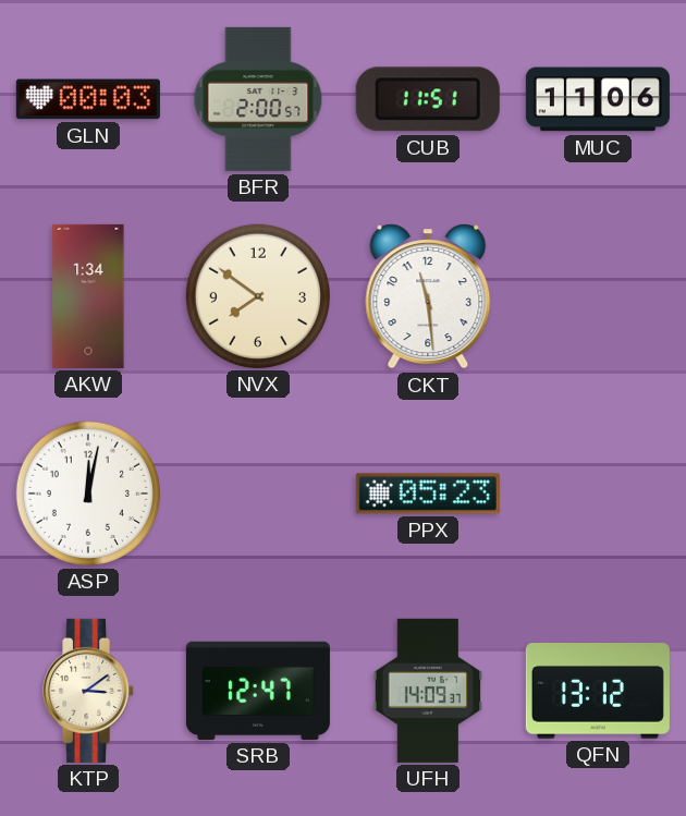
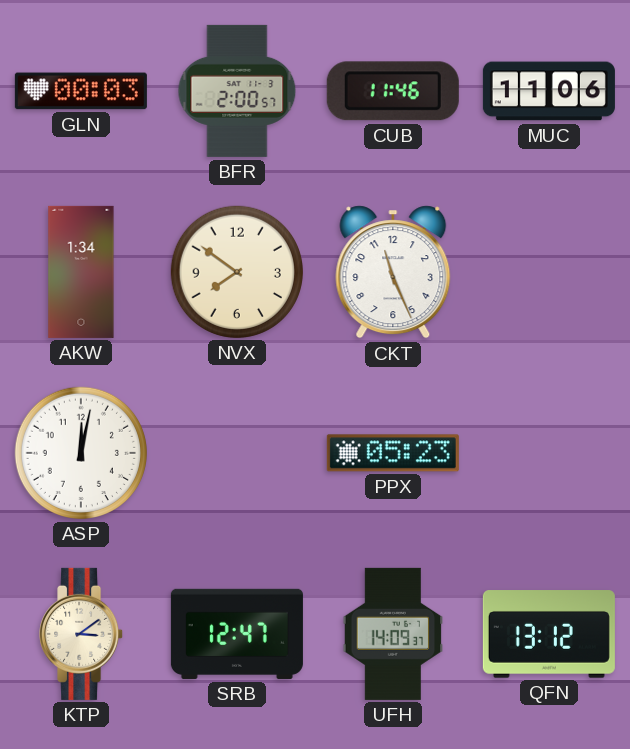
CUB: 11:51 -> 11:46
CKT: 11:29 -> 11:26
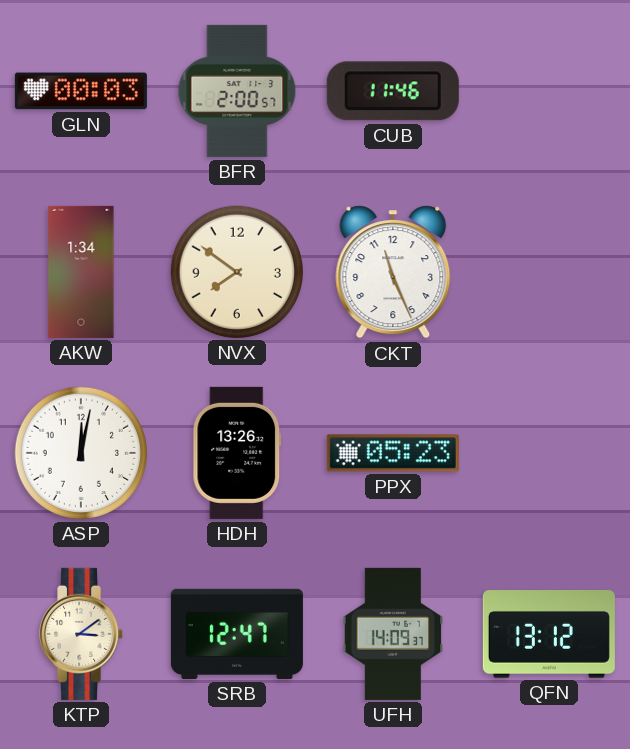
MUC: 11:06 -> none
HDH: none -> 13:26
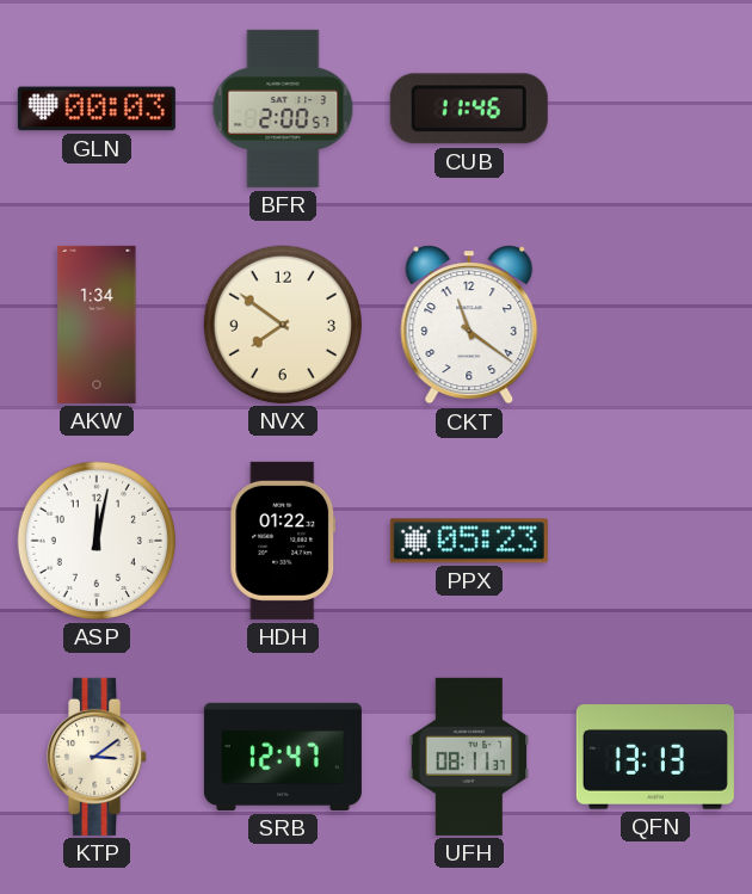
CKT: 11:26 -> 11:21
HDH: 13:26 -> 01:22
UFH: 14:09 -> 08:11
QFN: 13:12 -> 13:13
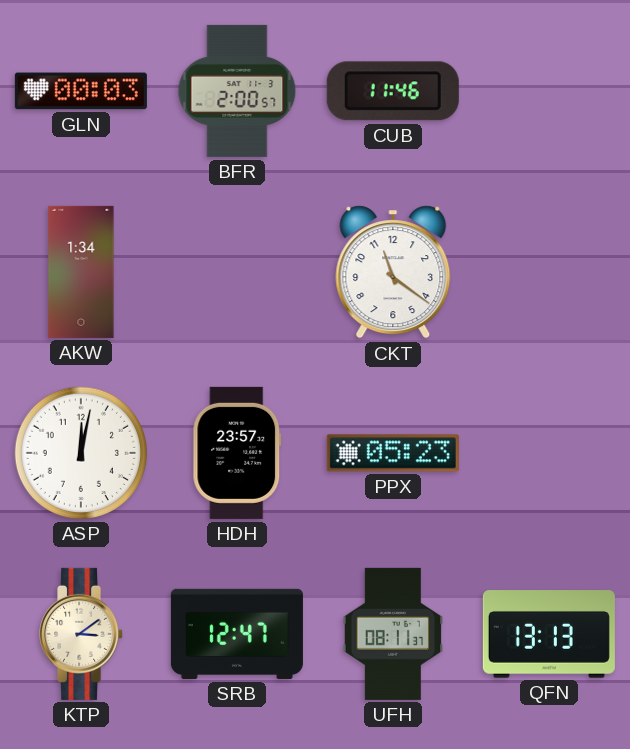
NVX: 7:51 -> none
HDH: 01:22 -> 23:57
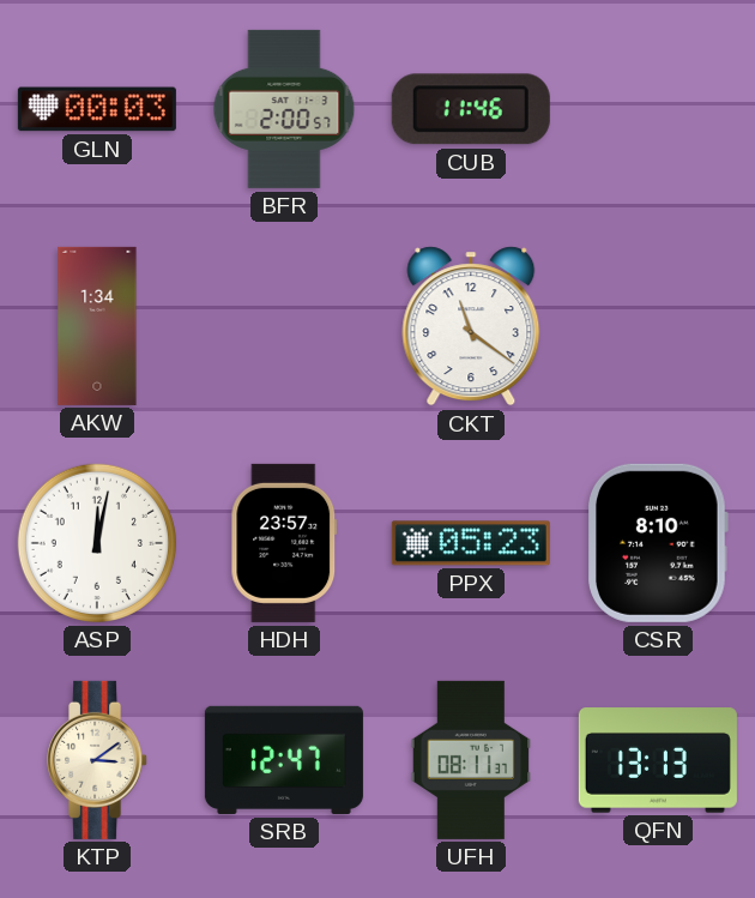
CSR: none -> 8:10
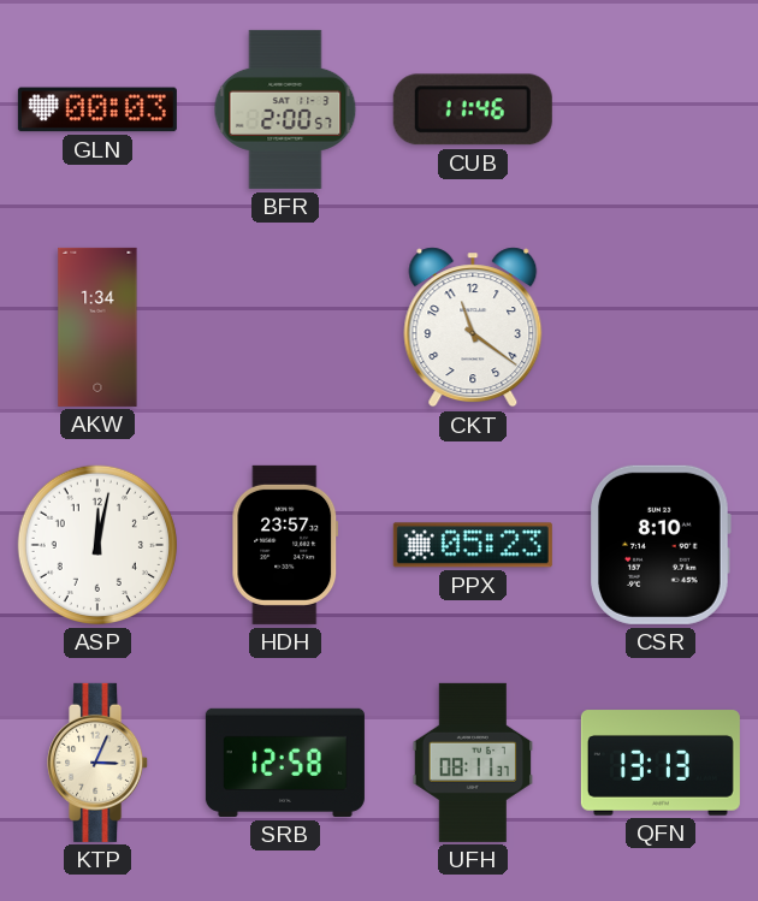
KTP: 3:09 -> 3:04
SRB: 12:47 -> 12:58
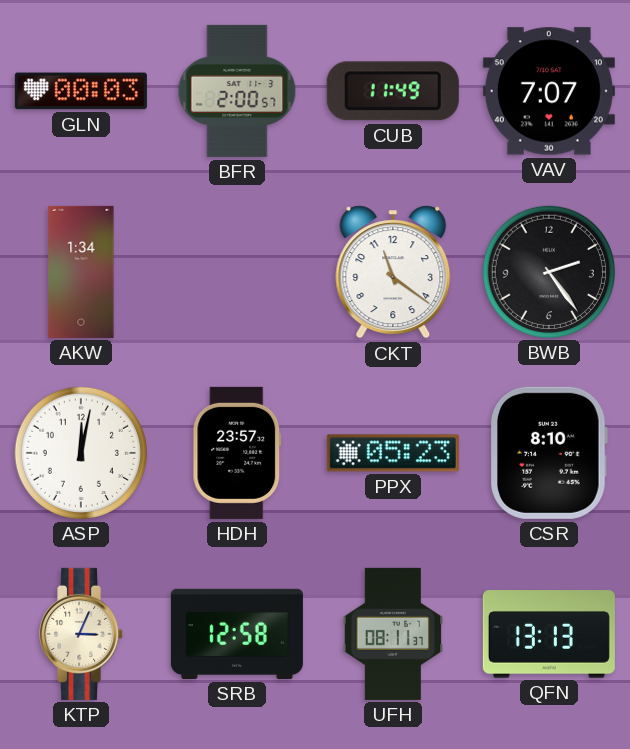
CUB: 11:46 -> 11:49
VAV: none -> 7:07
BWB: none -> 2:24
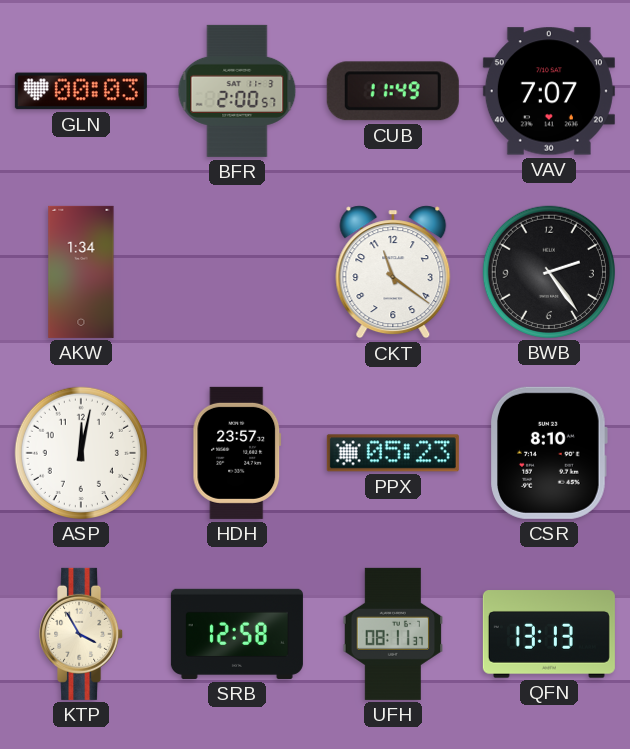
KTP: 3:04 -> 3:55
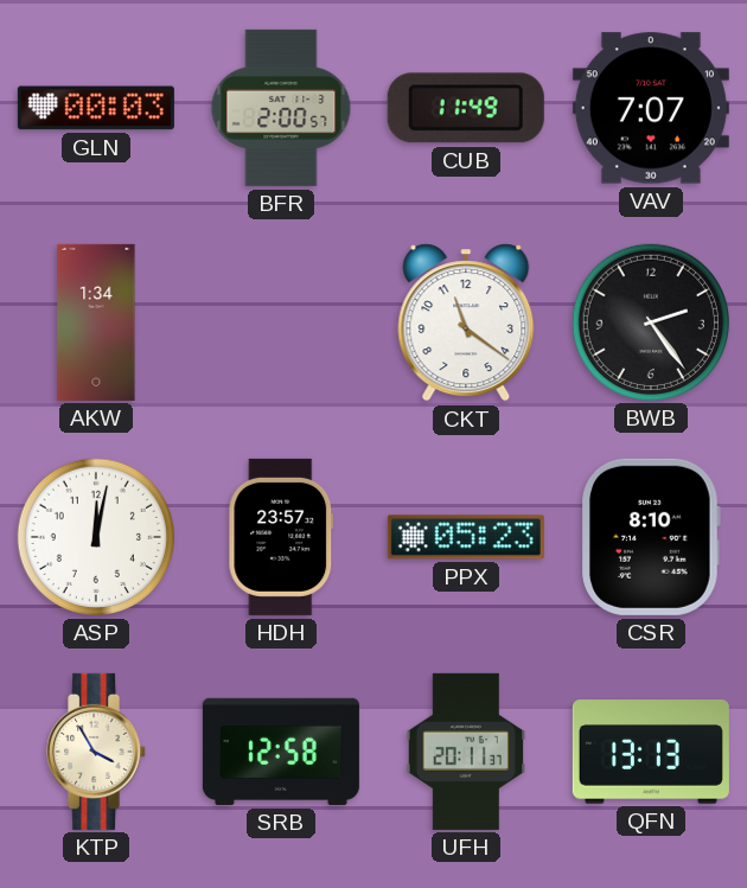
UFH: 08:11 -> 20:11
